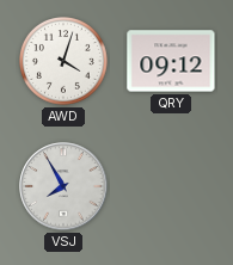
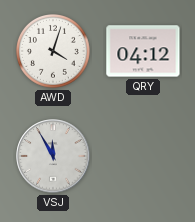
QRY: 09:12 -> 04:12
VSJ: 7:55 -> 11:55
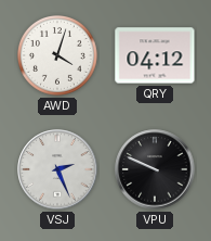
VSJ: 11:55 -> 2:26
VPU: none -> 9:49
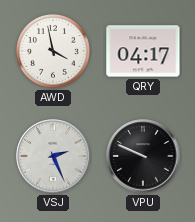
AWD: 4:03 -> 3:58
QRY: 04:12 -> 04:17
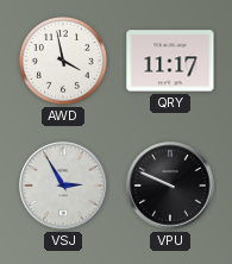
QRY: 04:17 -> 11:17
VSJ: 2:26 -> 2:55
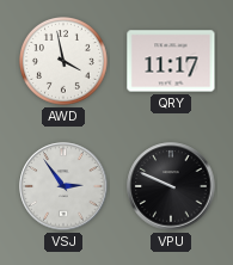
VSJ: 2:55 -> 2:54
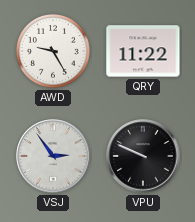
AWD: 3:58 -> 9:25
QRY: 11:17 -> 11:22
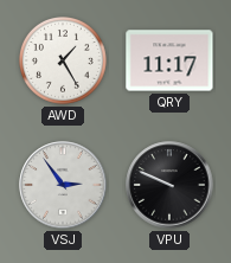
AWD: 9:25 -> 1:25
QRY: 11:22 -> 11:17
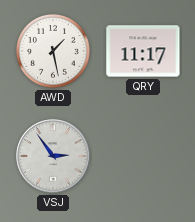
AWD: 1:25 -> 1:28
VPU: 9:49 -> none
